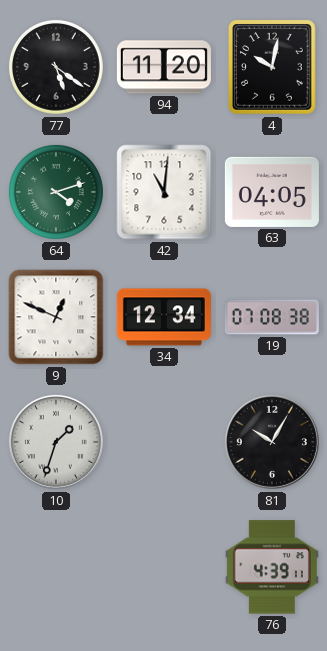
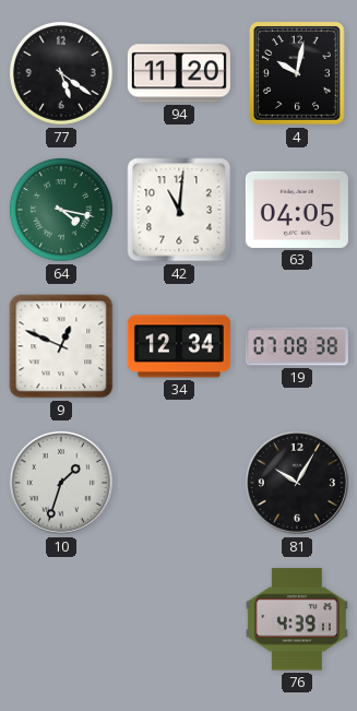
64: 4:12 -> 4:17
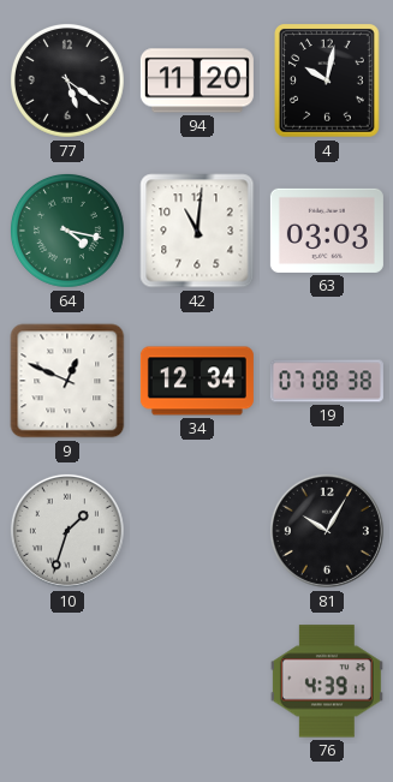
63: 04:05 -> 03:03
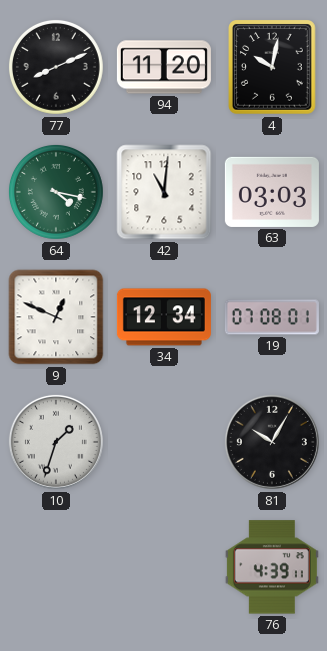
77: 5:21 -> 8:11
19: 07:08:38 -> 07:08:01
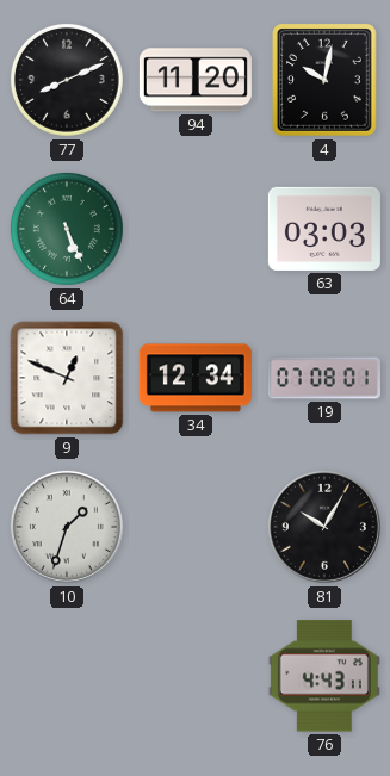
64: 4:17 -> 5:26
42: 11:01 -> none
76: 4:39 -> 4:43
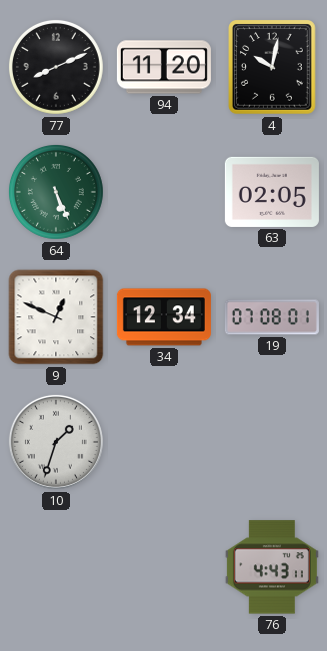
63: 03:03 -> 02:05
81: 10:05 -> none
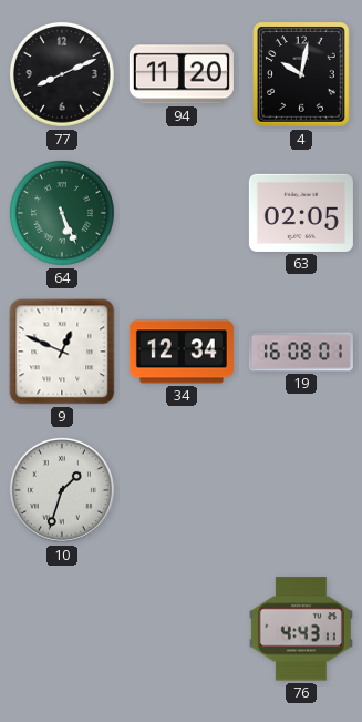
19: 07:08 -> 16:08
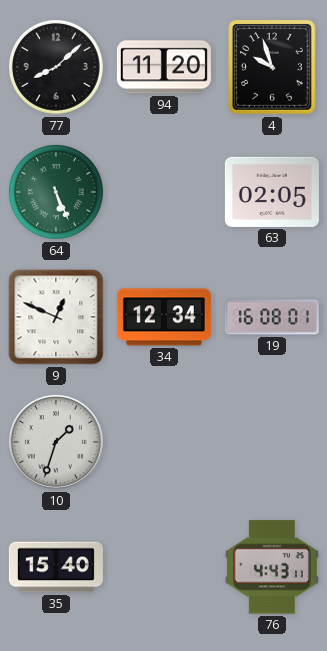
77: 8:11 -> 8:08
4: 10:02 -> 9:57
35: none -> 15:40
